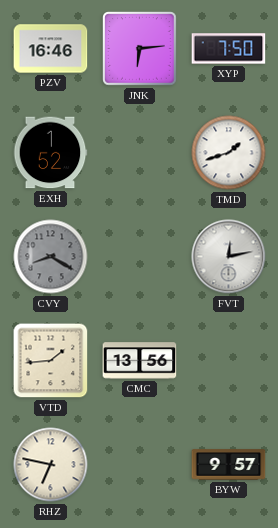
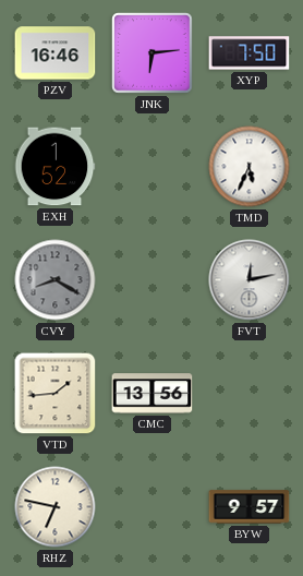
TMD: 1:42 -> 5:34
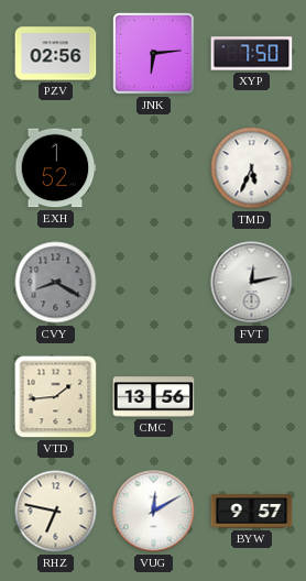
PZV: 16:46 -> 02:56
VUG: none -> 12:10
